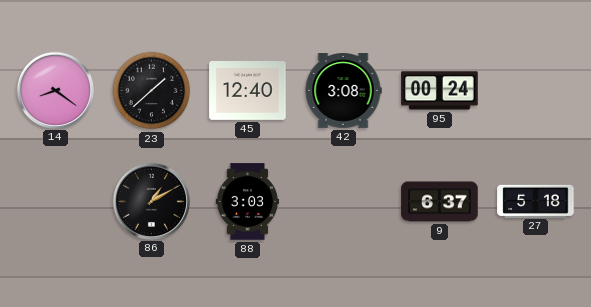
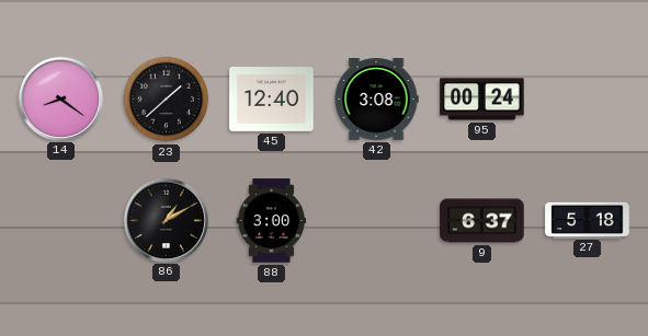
88: 3:03 -> 3:00
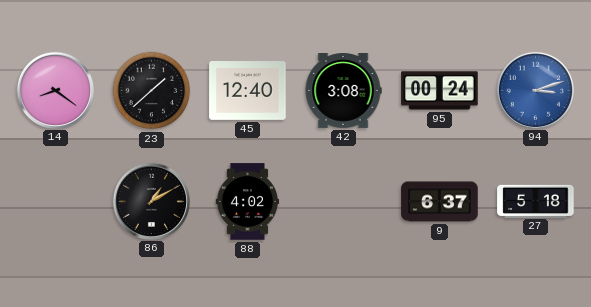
94: none -> 3:12
88: 3:00 -> 4:02
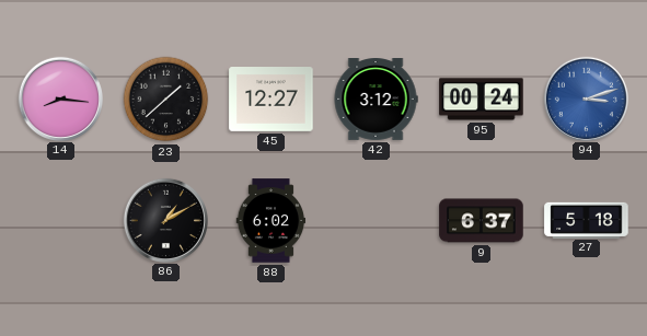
14: 8:21 -> 8:16
45: 12:40 -> 12:27
42: 3:08 -> 3:12
88: 4:02 -> 6:02
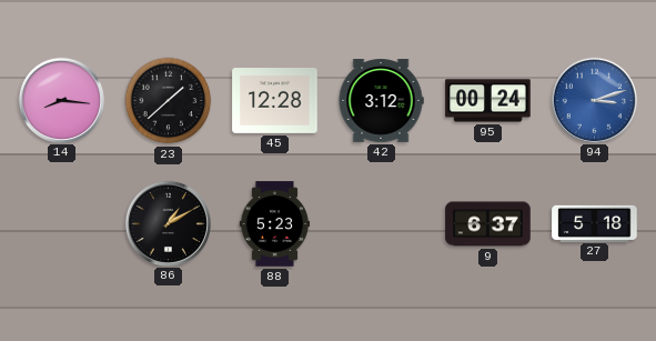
45: 12:27 -> 12:28
88: 6:02 -> 5:23
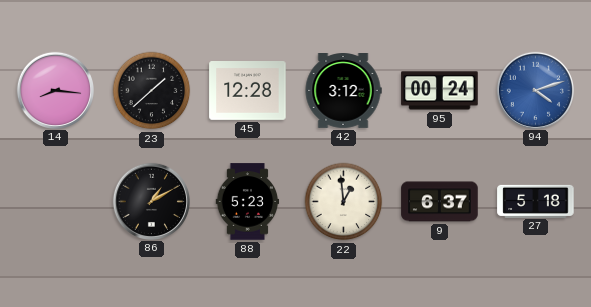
94: 3:12 -> 4:12
22: none -> 12:59
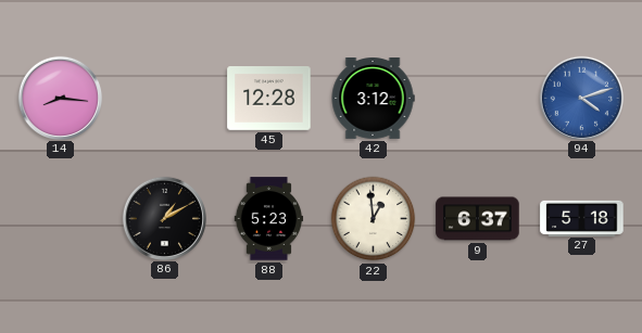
23: 1:38 -> none
95: 00:24 -> none
